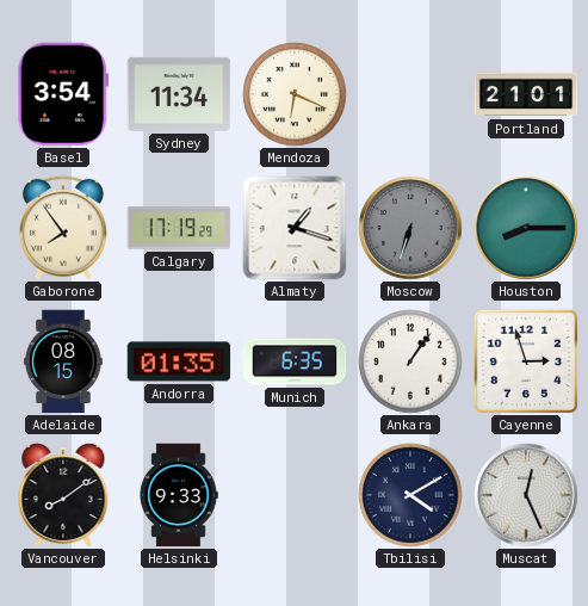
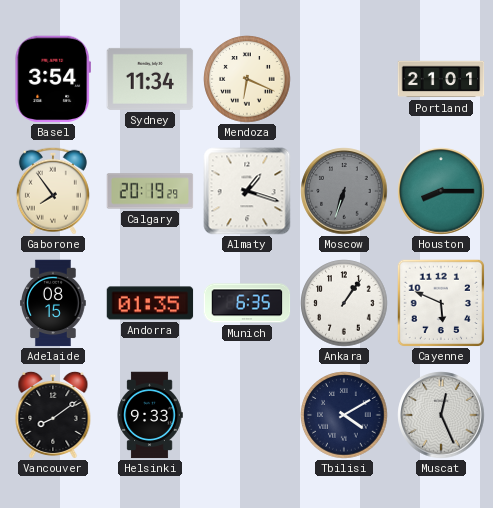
Calgary: 17:19 -> 20:19
Cayenne: 2:57 -> 5:49
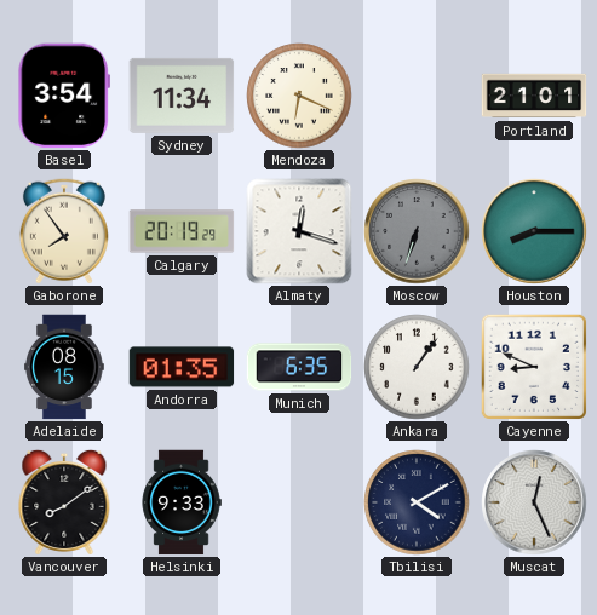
Almaty: 1:18 -> 12:18
Cayenne: 5:49 -> 8:49
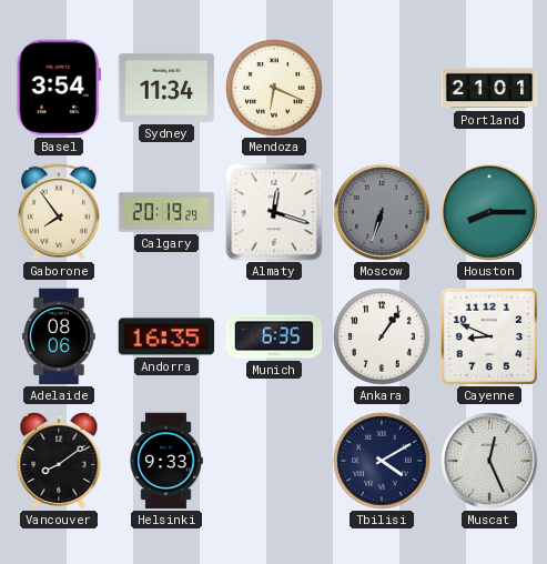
Adelaide: 08:15 -> 08:06
Andorra: 01:35 -> 16:35
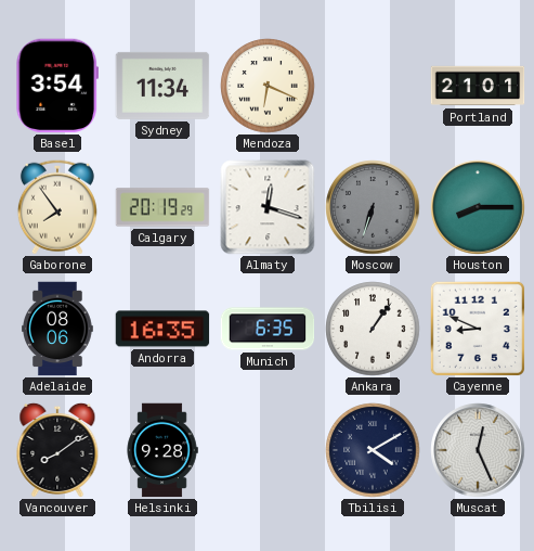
Helsinki: 9:33 -> 9:28
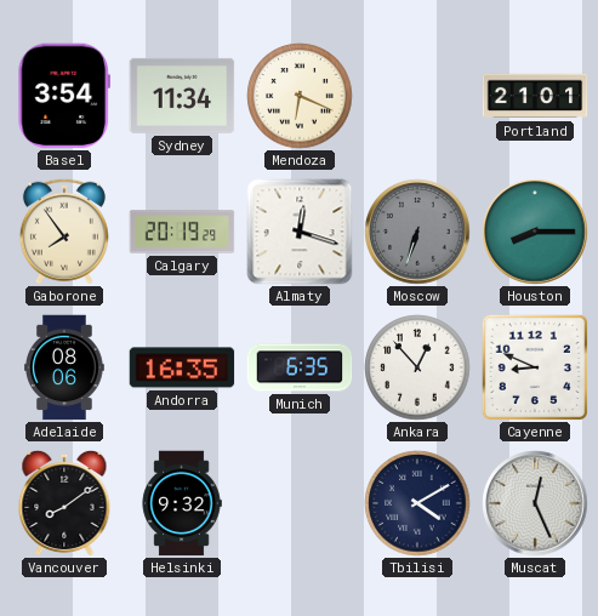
Ankara: 1:06 -> 12:53
Helsinki: 9:28 -> 9:32
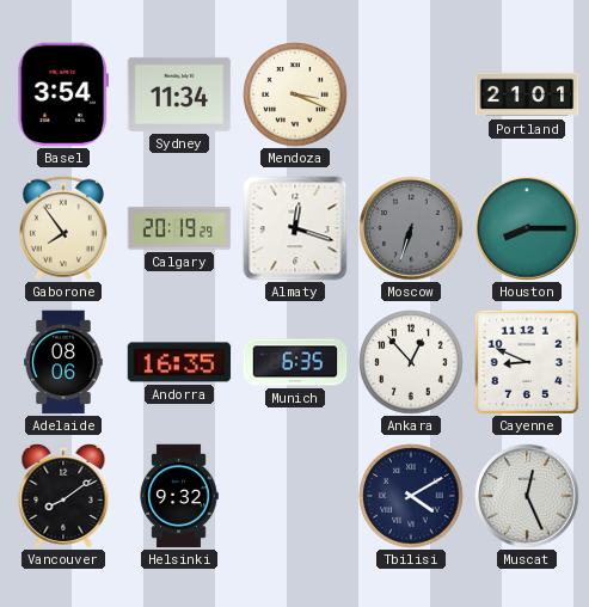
Mendoza: 6:19 -> 3:19
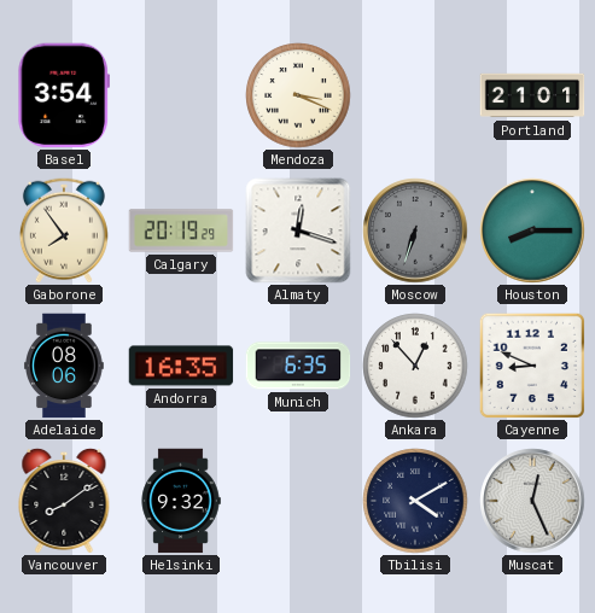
Sydney: 11:34 -> none
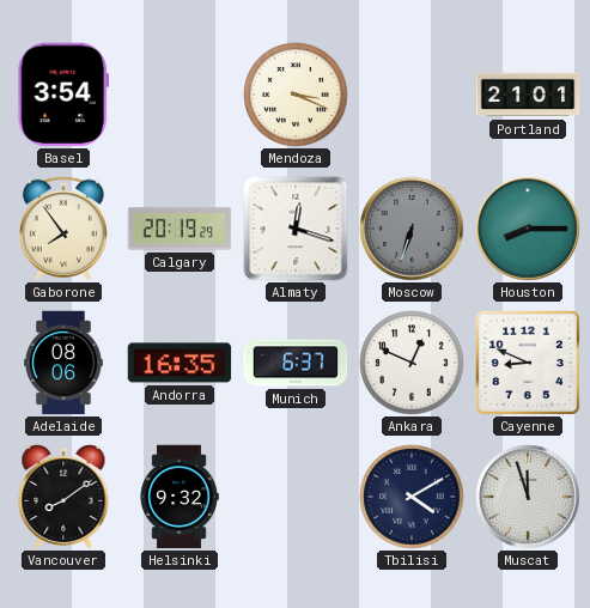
Munich: 6:35 -> 6:37
Ankara: 12:53 -> 12:49
Muscat: 12:26 -> 11:57
